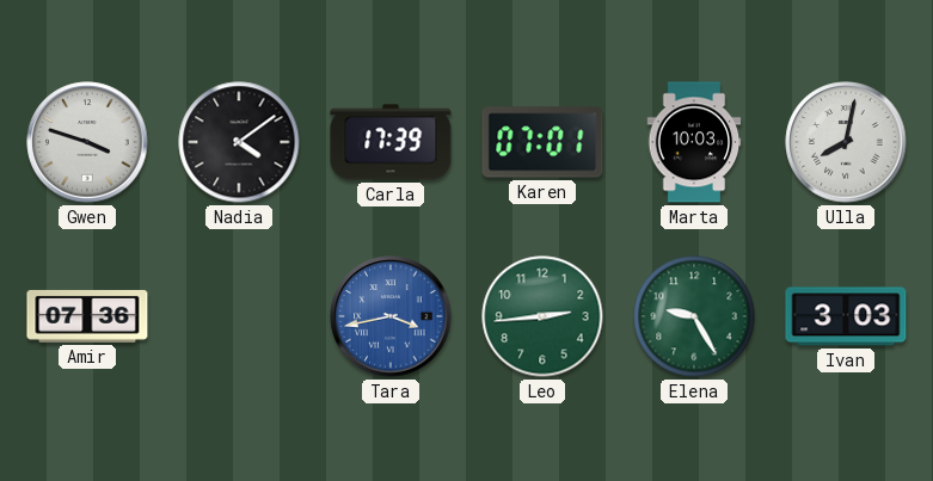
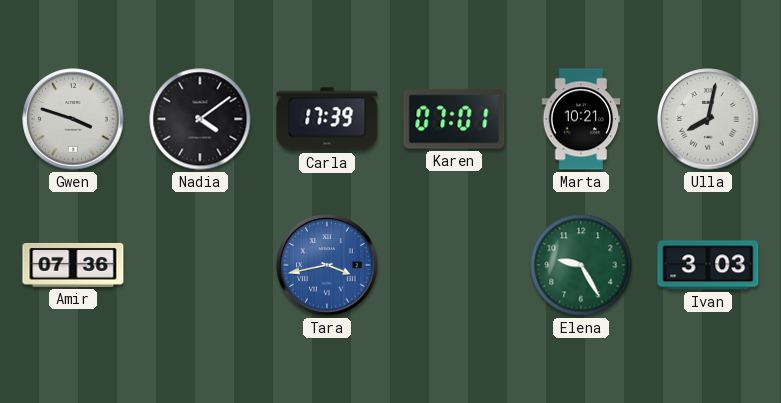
Marta: 10:03 -> 10:21
Leo: 2:44 -> none
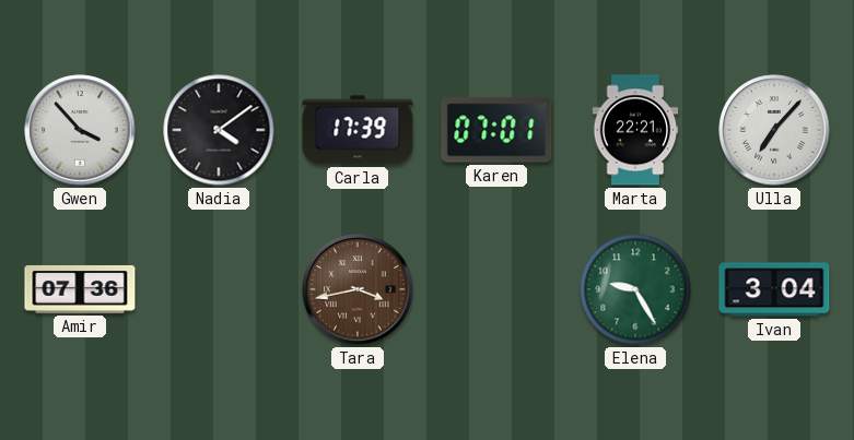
Gwen: 3:48 -> 3:53
Marta: 10:21 -> 22:21
Ulla: 8:02 -> 7:07
Tara dial: blue -> brown
Ivan: 3:03 -> 3:04
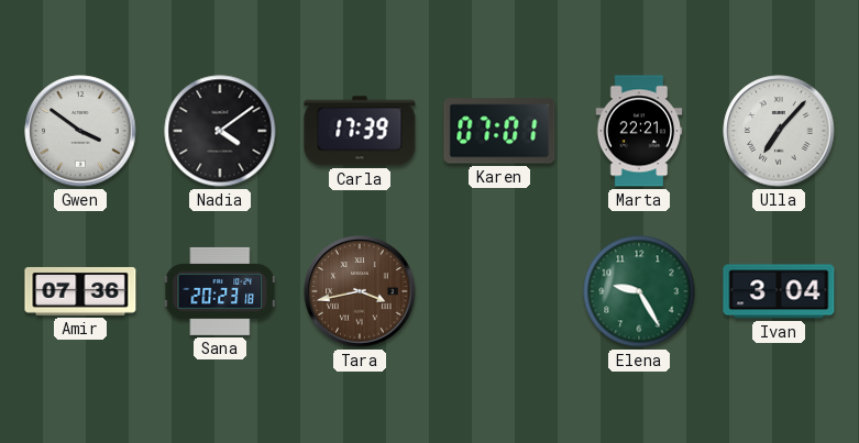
Gwen: 3:53 -> 3:51
Sana: none -> 20:23
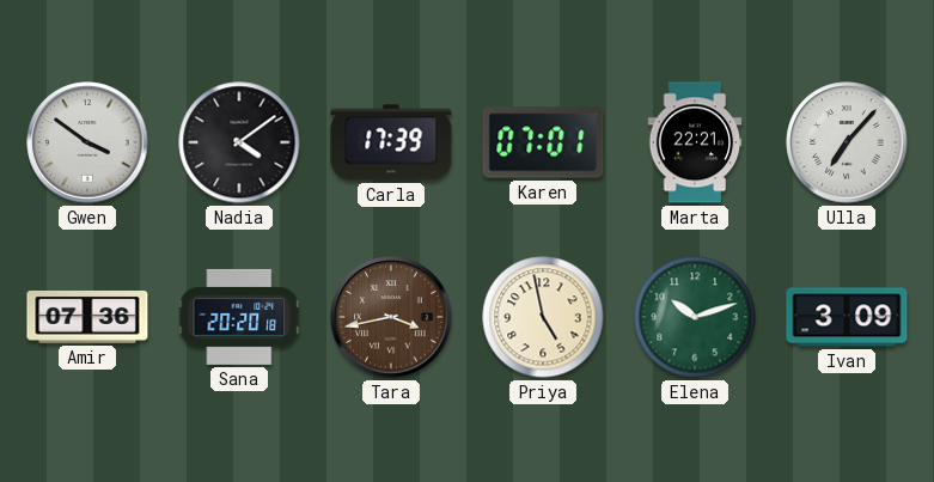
Sana: 20:23 -> 20:20
Priya: none -> 4:58
Elena: 9:25 -> 10:12
Ivan: 3:04 -> 3:09
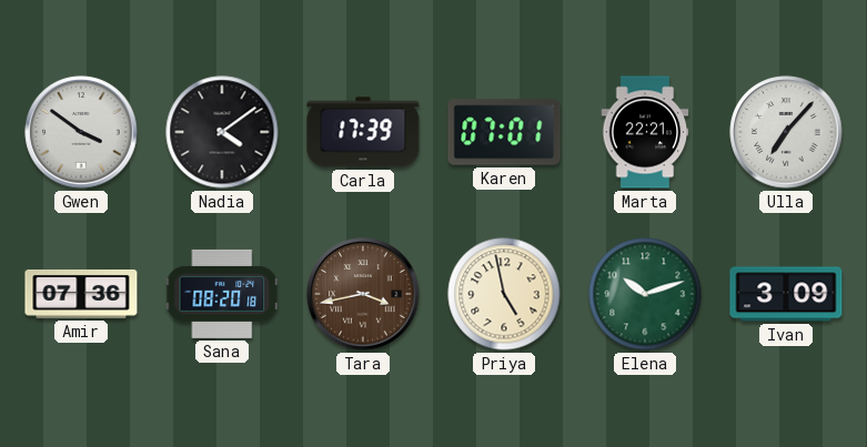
Sana: 20:20 -> 08:20
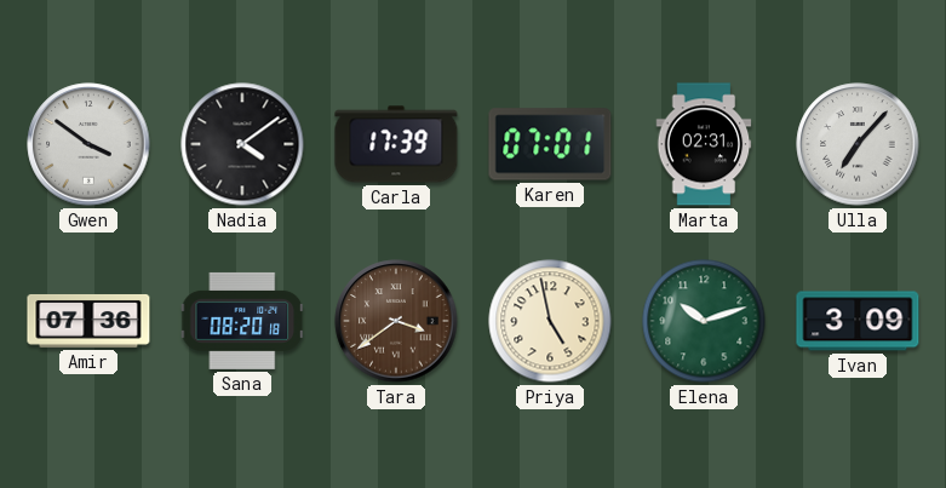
Marta: 22:21 -> 02:31
Tara: 3:43 -> 3:39
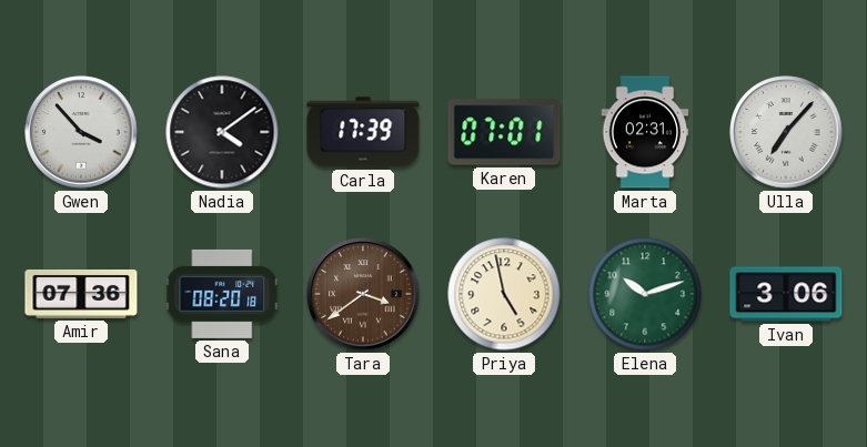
Gwen: 3:51 -> 3:53
Ivan: 3:09 -> 3:06
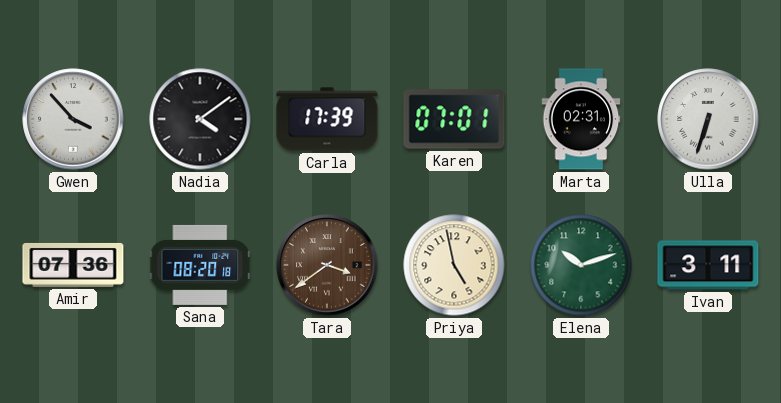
Ulla: 7:07 -> 6:33
Ivan: 3:06 -> 3:11
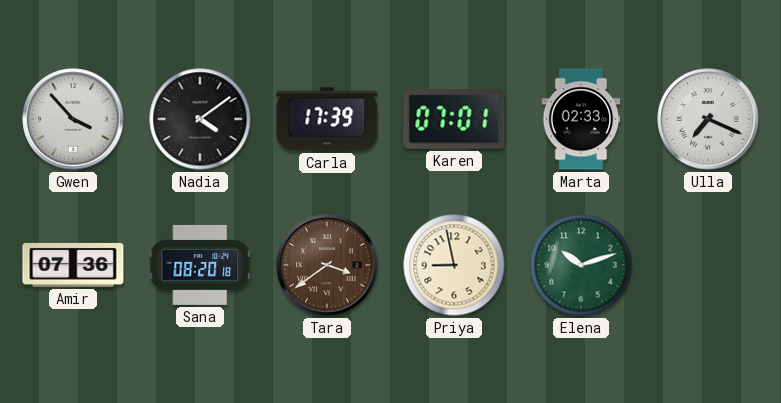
Marta: 02:31 -> 02:33
Ulla: 6:33 -> 7:19
Priya: 4:58 -> 8:58
Ivan: 3:11 -> none
